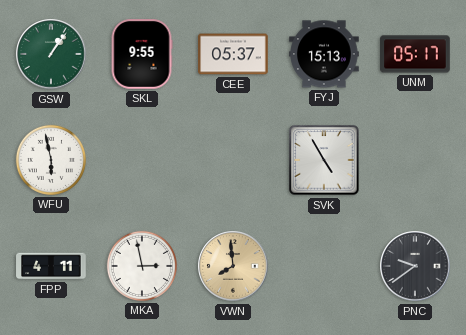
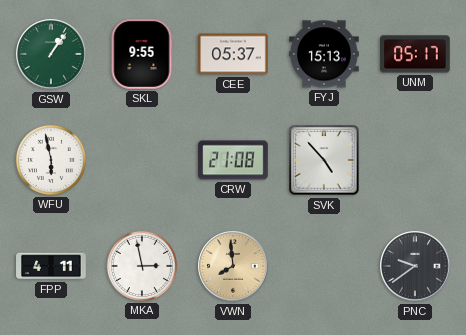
CRW: none -> 21:08
SVK: 4:55 -> 4:53
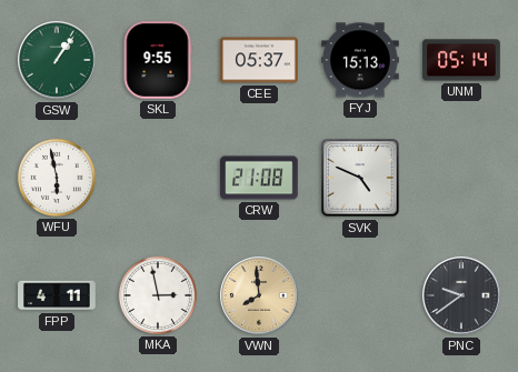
UNM: 05:17 -> 05:14
SVK: 4:53 -> 4:49
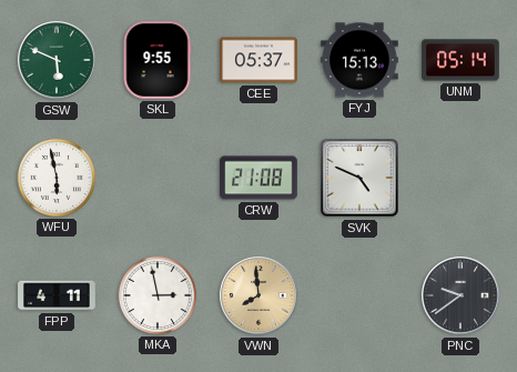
GSW: 1:06 -> 5:49
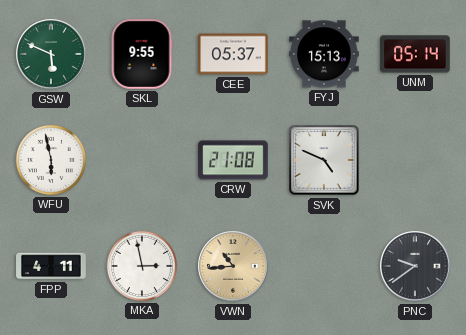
VWN: 7:59 -> 10:44
